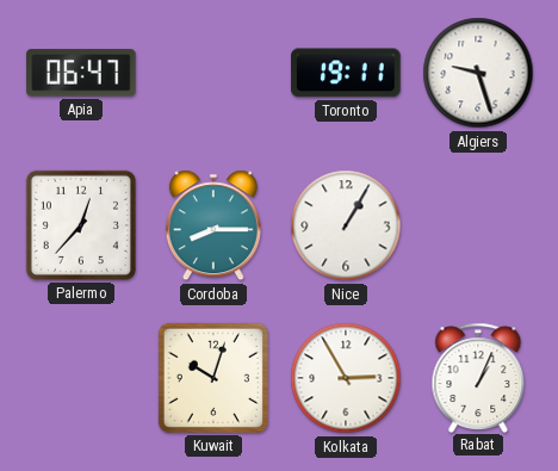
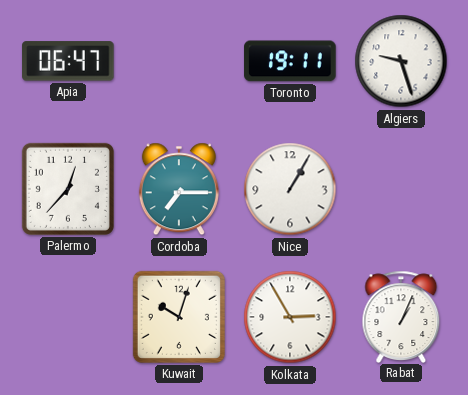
Cordoba: 8:15 -> 7:15
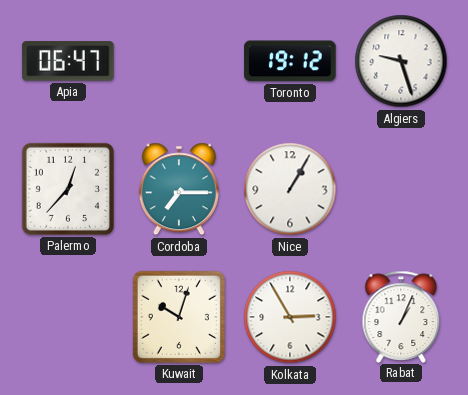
Toronto: 19:11 -> 19:12
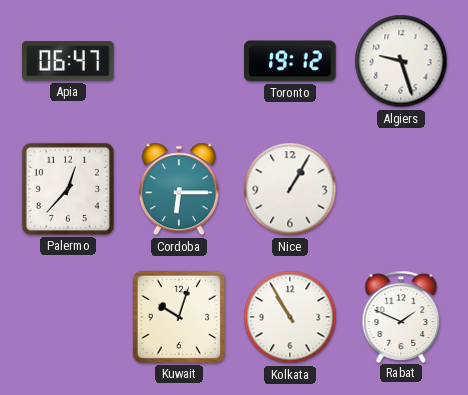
Cordoba: 7:15 -> 6:15
Kolkata: 2:55 -> 10:55
Rabat: 1:04 -> 1:49
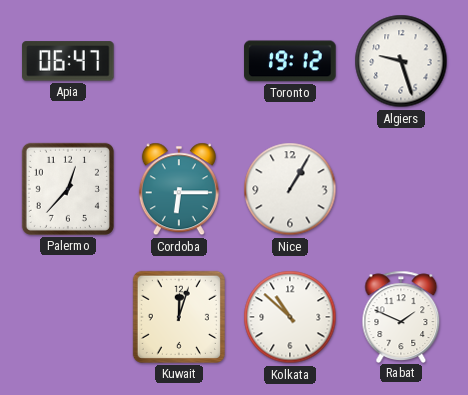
Kuwait: 10:03 -> 12:03
Kolkata: 10:55 -> 10:52
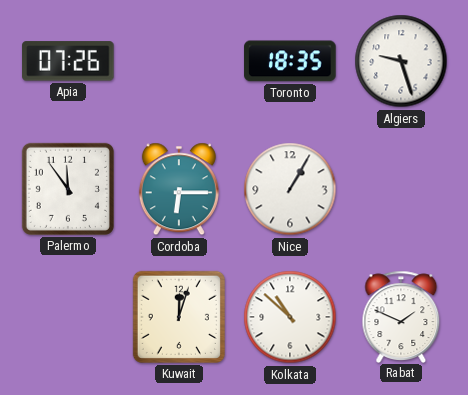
Apia: 06:47 -> 07:26
Toronto: 19:12 -> 18:35
Palermo: 12:37 -> 11:54
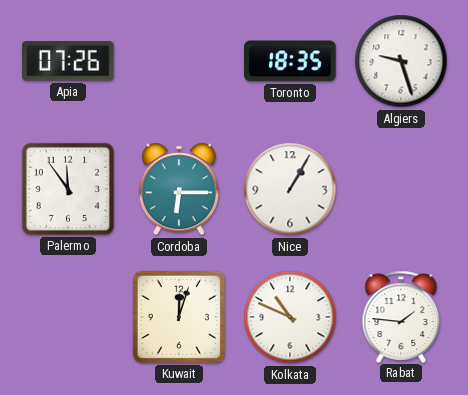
Kolkata: 10:52 -> 10:49
Rabat: 1:49 -> 1:46
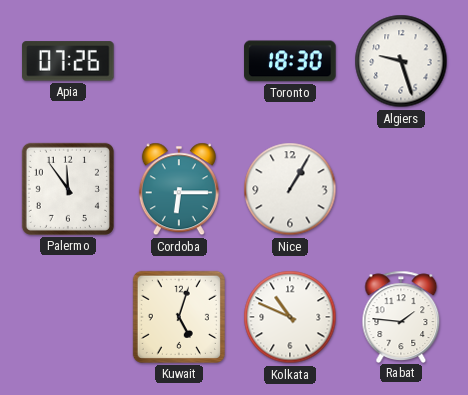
Toronto: 18:35 -> 18:30
Kuwait: 12:03 -> 5:03
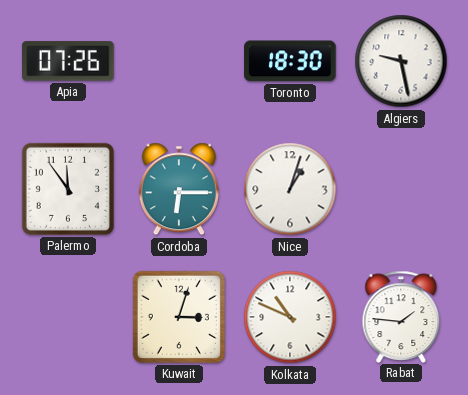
Algiers: 9:27 -> 9:28
Nice: 1:05 -> 1:03
Kuwait: 5:03 -> 3:03
